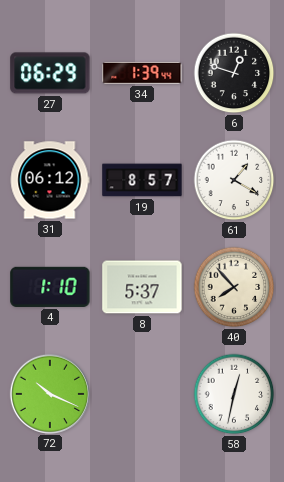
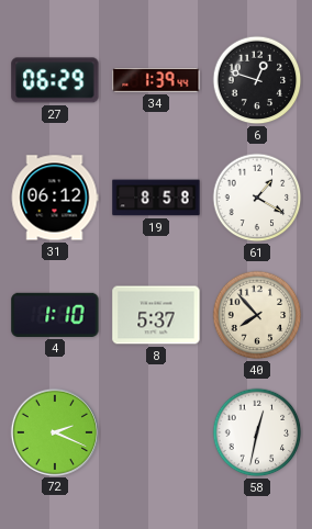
19: 8:57 -> 8:58
72: 10:19 -> 2:19
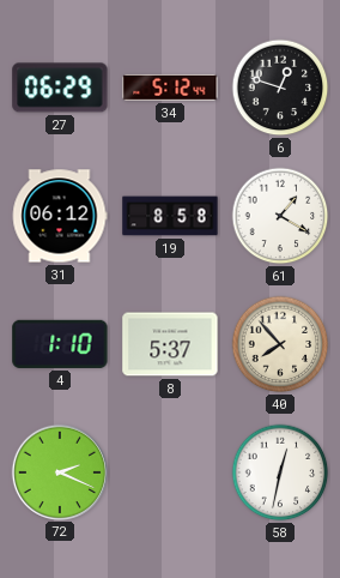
34: 1:39 -> 5:12
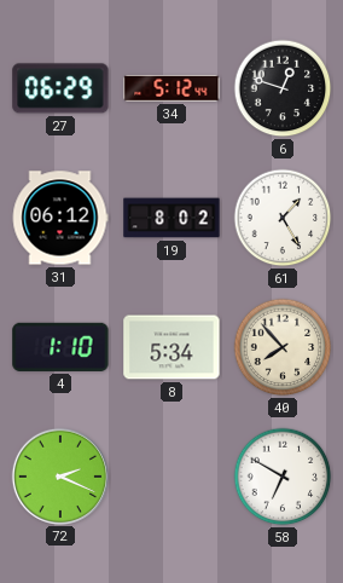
19: 8:58 -> 8:02
61: 1:20 -> 1:25
8: 5:37 -> 5:34
58: 12:32 -> 6:50
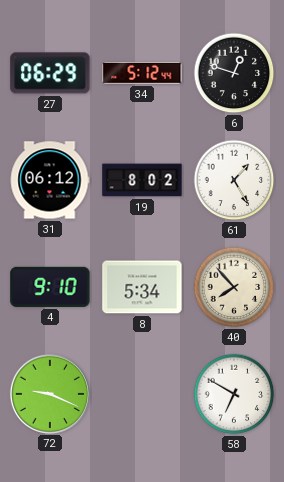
4: 1:10 -> 9:10
72: 2:19 -> 9:19
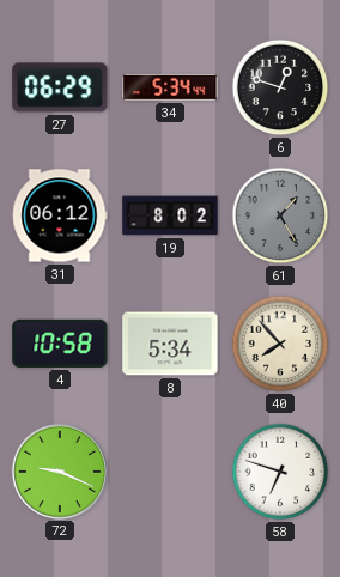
34: 5:12 -> 5:34
61 dial: white -> grey
4: 9:10 -> 10:58
58: 6:50 -> 6:48
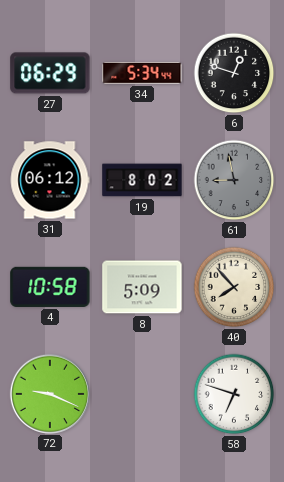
61: 1:25 -> 8:58
8: 5:34 -> 5:09
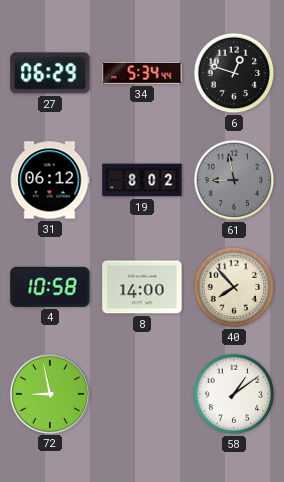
8: 5:09 -> 14:00
72: 9:19 -> 8:58
58: 6:48 -> 1:09
